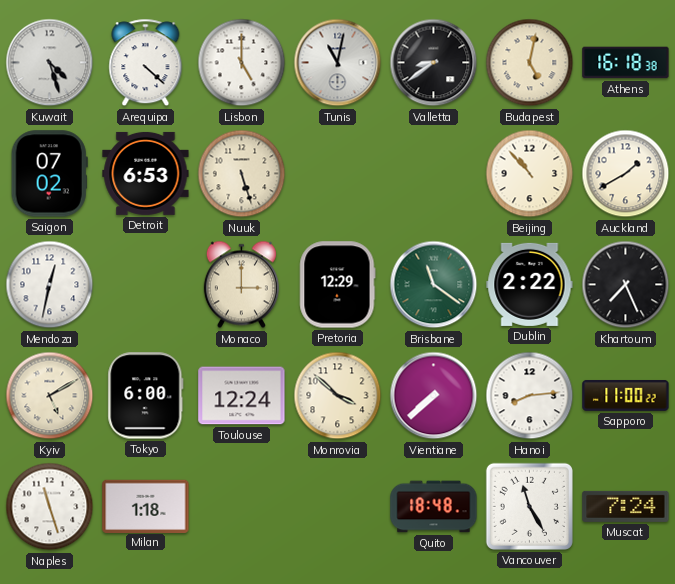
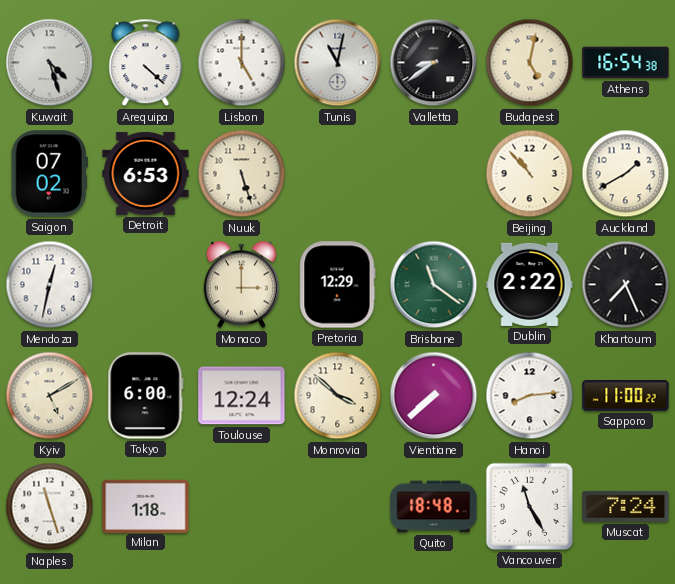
Athens: 16:18 -> 16:54
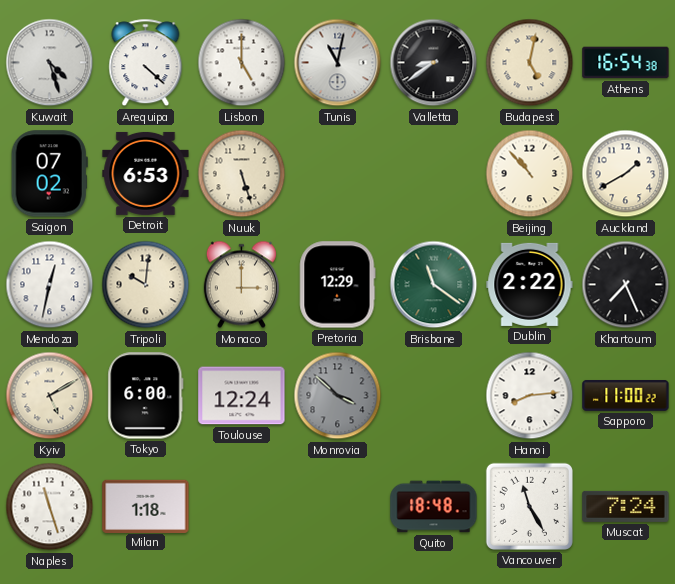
Tripoli: none -> 10:01
Monrovia dial: cream -> grey
Vientiane: 7:38 -> none
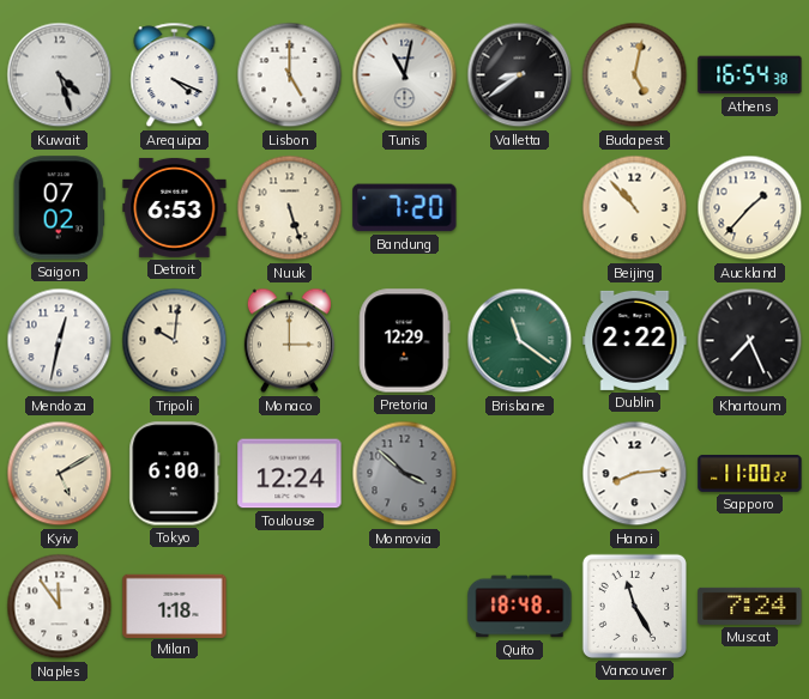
Arequipa: 4:22 -> 4:19
Bandung: none -> 7:20
Auckland: 1:40 -> 1:37
Naples: 11:27 -> 11:54
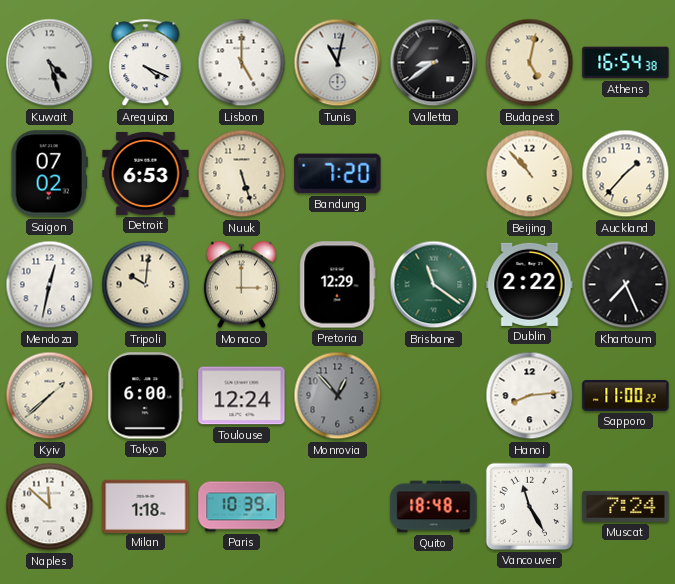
Kyiv: 5:10 -> 1:38
Monrovia: 3:52 -> 12:53
Naples: 11:54 -> 11:52
Paris: none -> 10:39
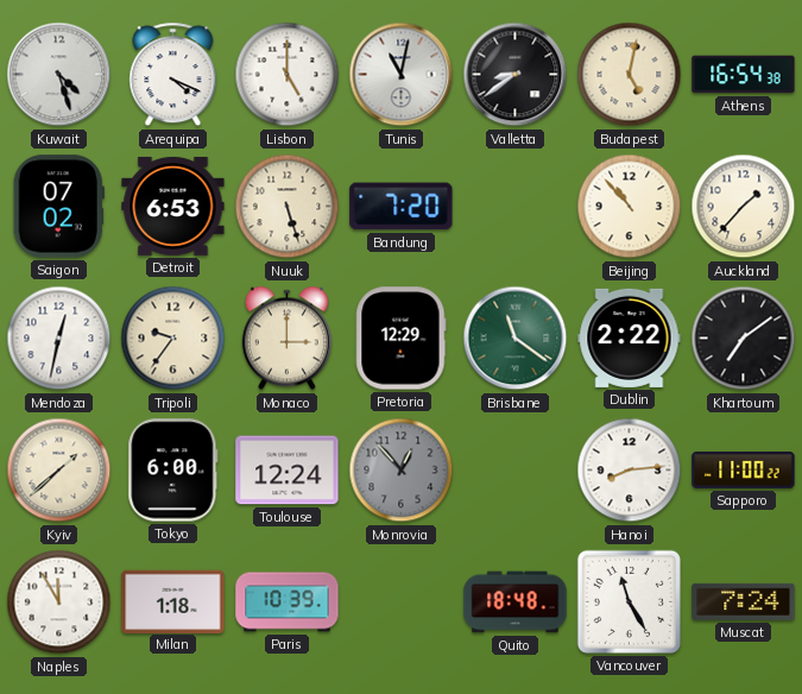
Tripoli: 10:01 -> 9:36
Khartoum: 7:26 -> 7:09
Naples: 11:52 -> 11:55
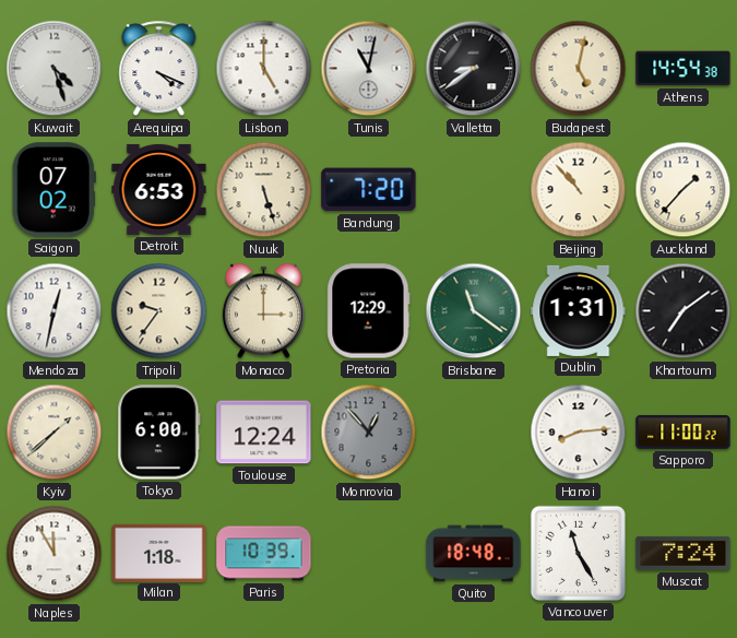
Athens: 16:54 -> 14:54
Dublin: 2:22 -> 1:31
